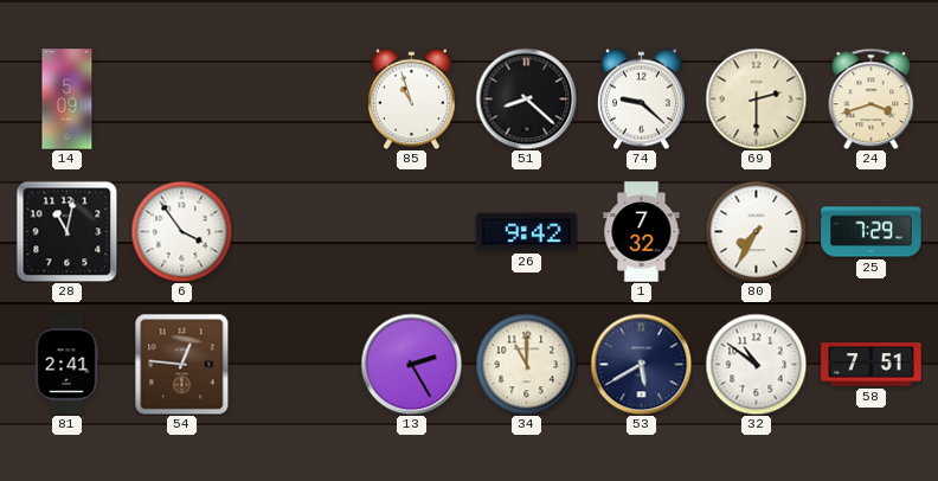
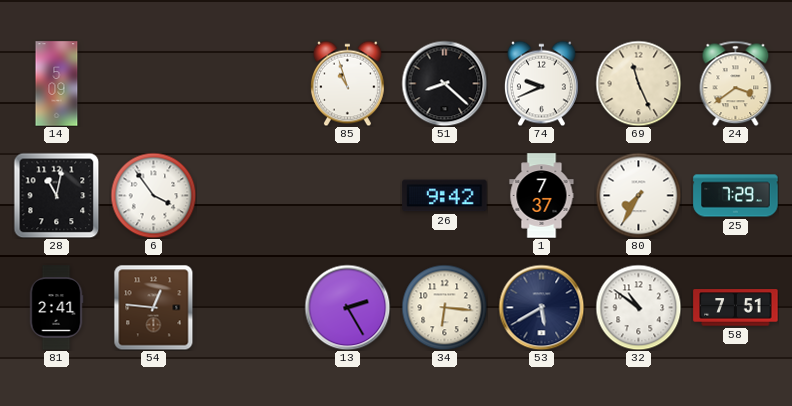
74: 9:22 -> 9:41
69: 2:30 -> 11:26
24: 3:42 -> 3:39
1: 7:32 -> 7:37
34: 11:00 -> 6:16
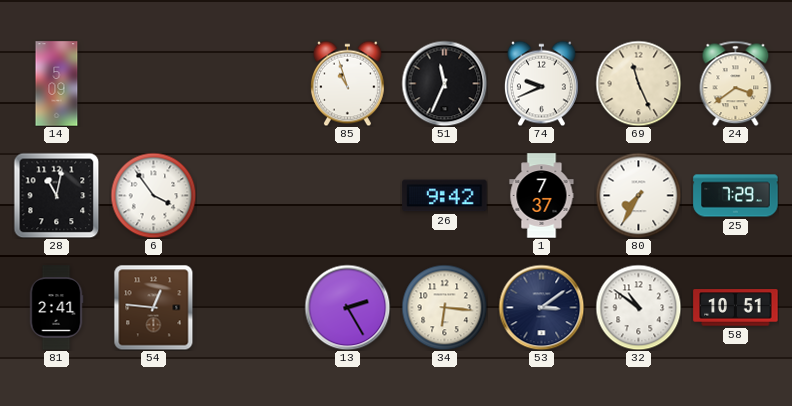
51: 8:22 -> 11:34
53: 5:40 -> 3:09
58: 7:51 -> 10:51
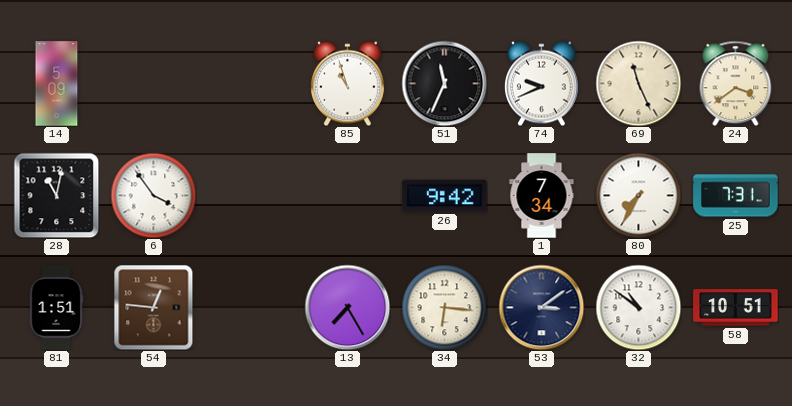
1: 7:37 -> 7:34
25: 7:29 -> 7:31
81: 2:41 -> 1:51
13: 2:25 -> 7:25
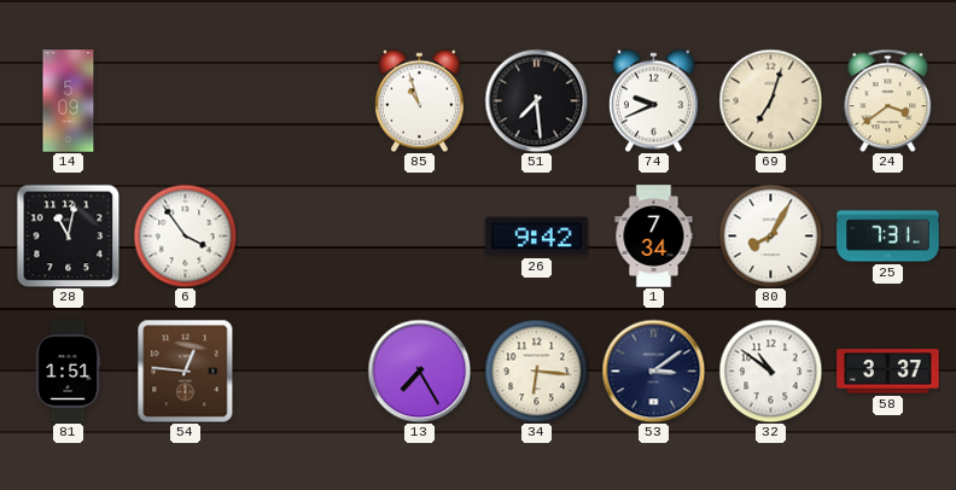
51: 11:34 -> 7:29
69: 11:26 -> 7:03
80: 7:35 -> 8:05
58: 10:51 -> 3:37
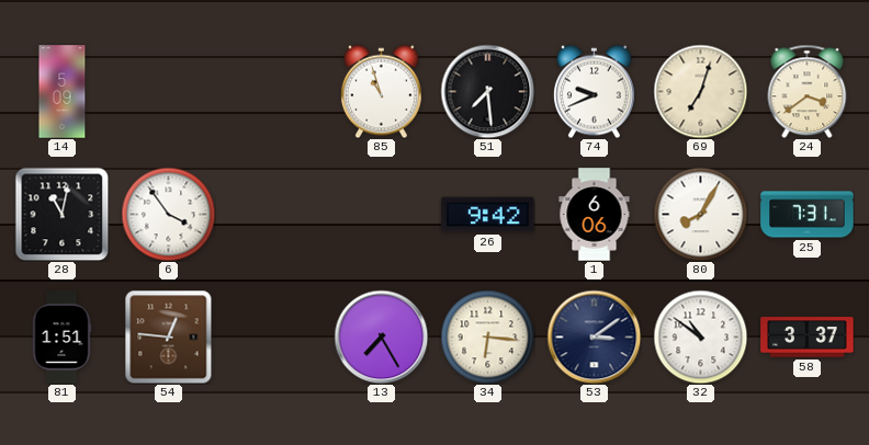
1: 7:34 -> 6:06
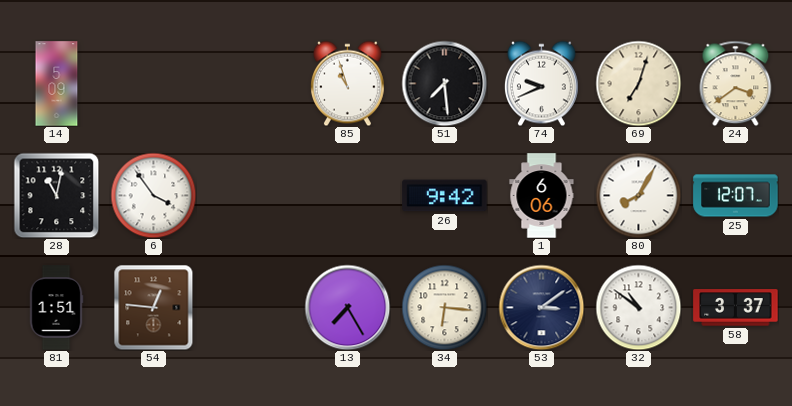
25: 7:31 -> 12:07
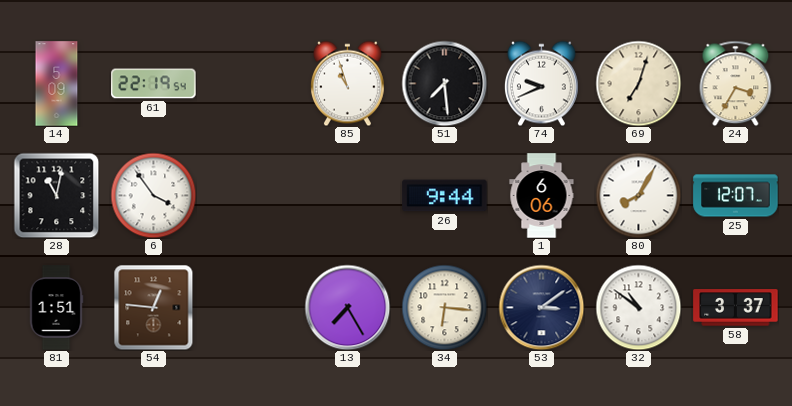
61: none -> 22:19
24: 3:39 -> 3:35
26: 9:42 -> 9:44
